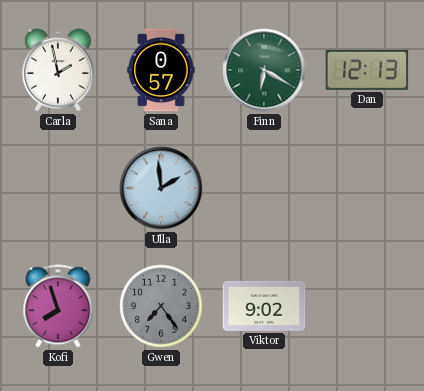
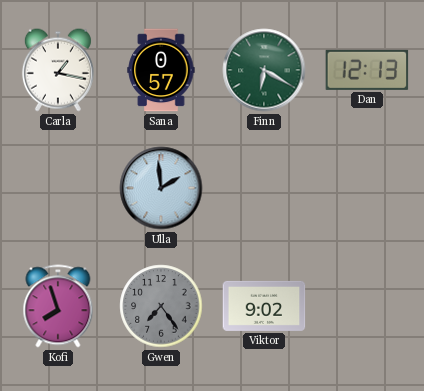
Carla: 1:58 -> 1:17
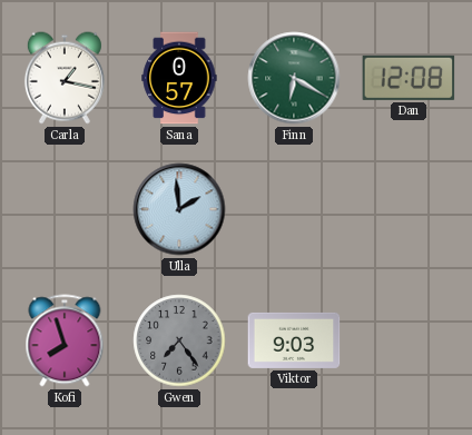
Dan: 12:13 -> 12:08
Viktor: 9:02 -> 9:03
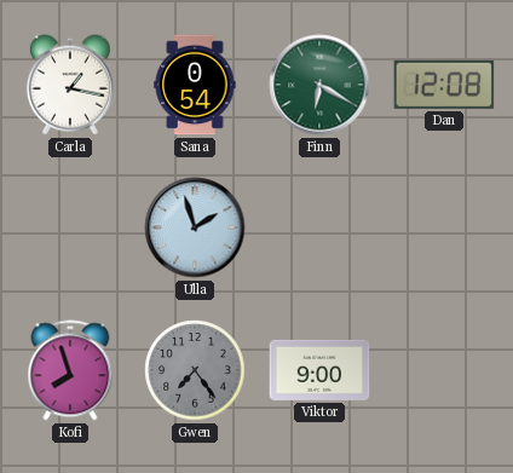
Sana: 0:57 -> 0:54
Ulla: 1:59 -> 1:57
Viktor: 9:03 -> 9:00
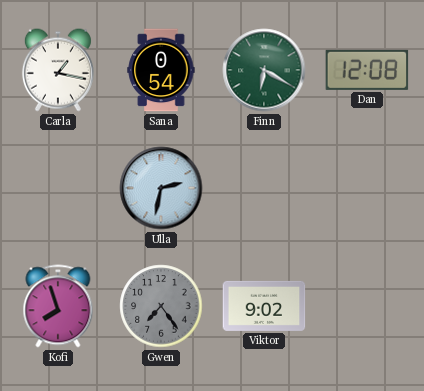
Ulla: 1:57 -> 2:32
Viktor: 9:00 -> 9:02
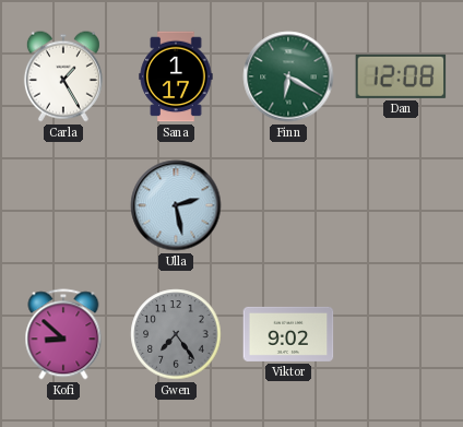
Carla: 1:17 -> 1:25
Sana: 0:54 -> 1:17
Ulla: 2:32 -> 2:28
Kofi: 7:57 -> 8:52
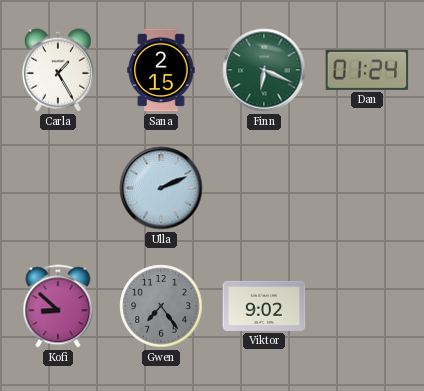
Sana: 1:17 -> 2:15
Finn: 6:20 -> 6:19
Dan: 12:08 -> 01:24
Ulla: 2:28 -> 2:11
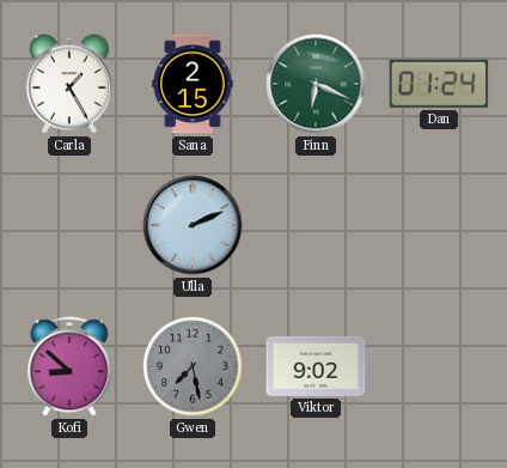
Gwen: 7:24 -> 7:28
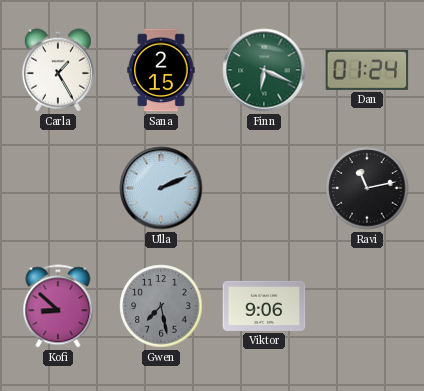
Ravi: none -> 11:13
Viktor: 9:02 -> 9:06
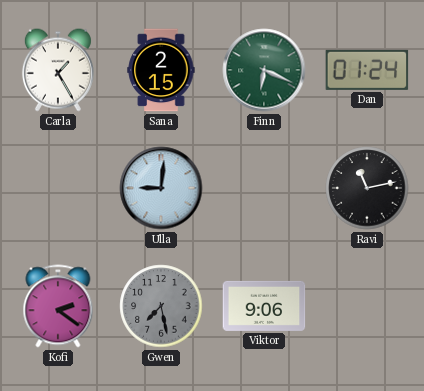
Ulla: 2:11 -> 9:01
Kofi: 8:52 -> 2:21
